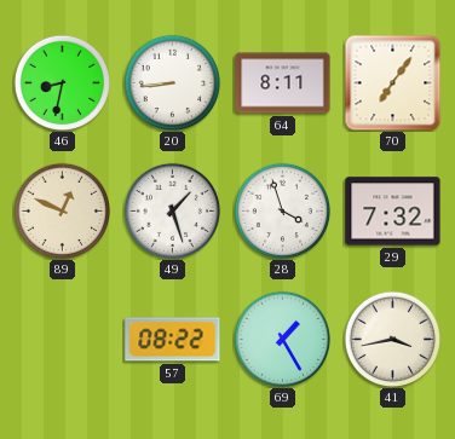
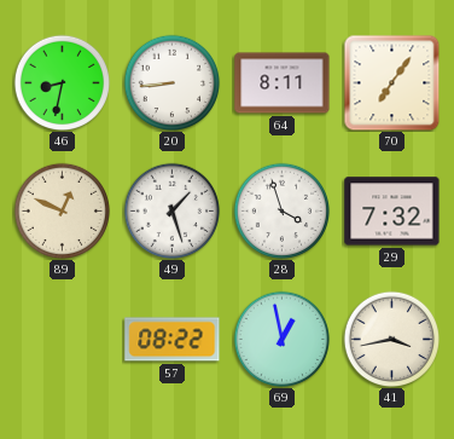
69: 1:25 -> 12:58
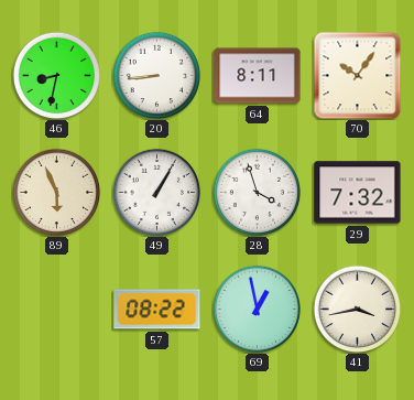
70: 7:06 -> 10:06
89: 12:49 -> 5:56
49: 1:27 -> 1:05
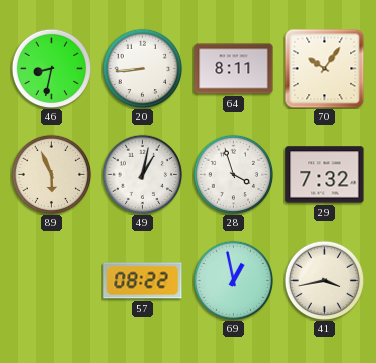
49: 1:05 -> 1:02
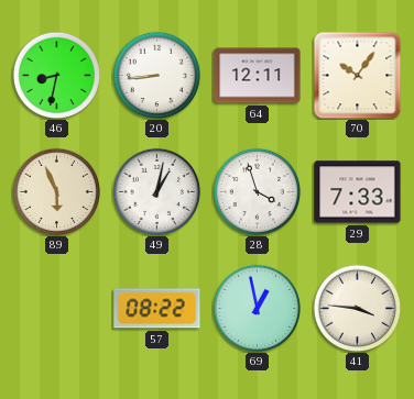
64: 8:11 -> 12:11
29: 7:32 -> 7:33
41: 3:43 -> 3:46
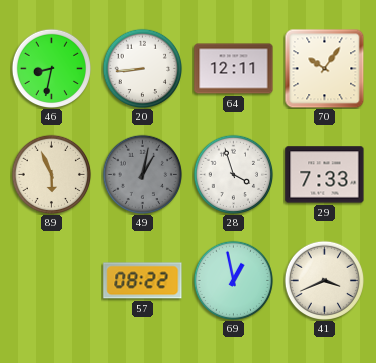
49 dial: white -> grey
41: 3:46 -> 3:41
